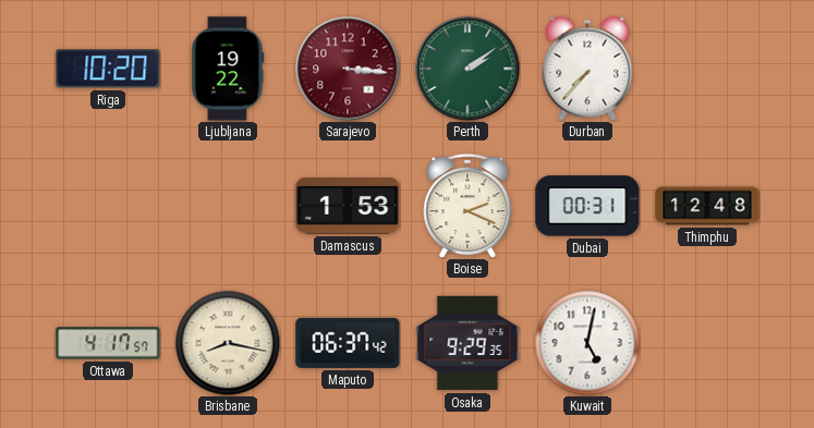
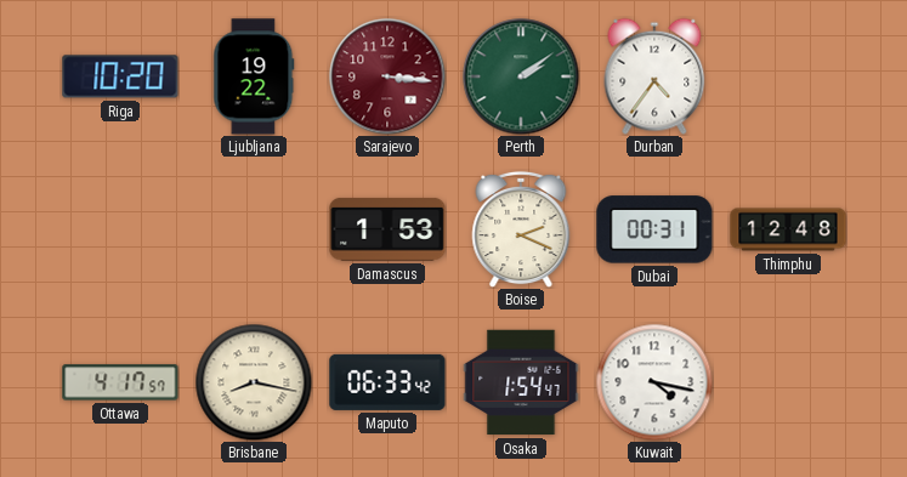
Durban: 7:37 -> 4:36
Maputo: 06:37 -> 06:33
Osaka: 9:29 -> 1:54
Kuwait: 5:02 -> 4:17
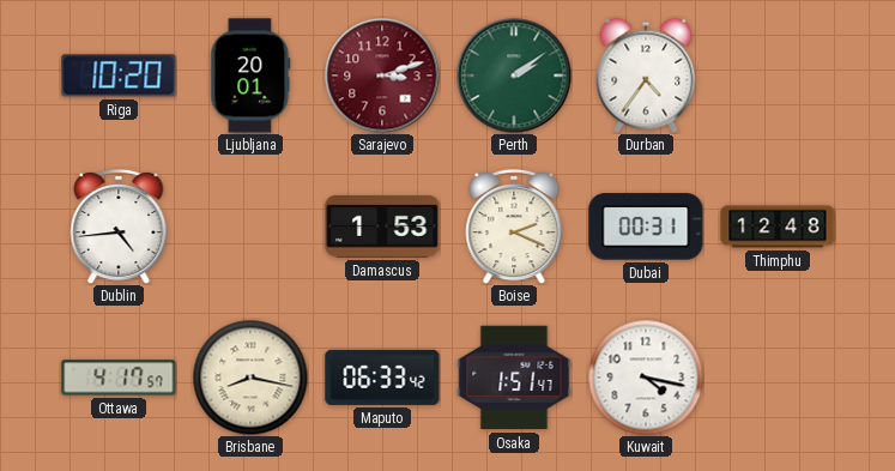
Ljubljana: 19:22 -> 20:01
Sarajevo: 3:16 -> 3:12
Dublin: none -> 4:44
Osaka: 1:54 -> 1:51
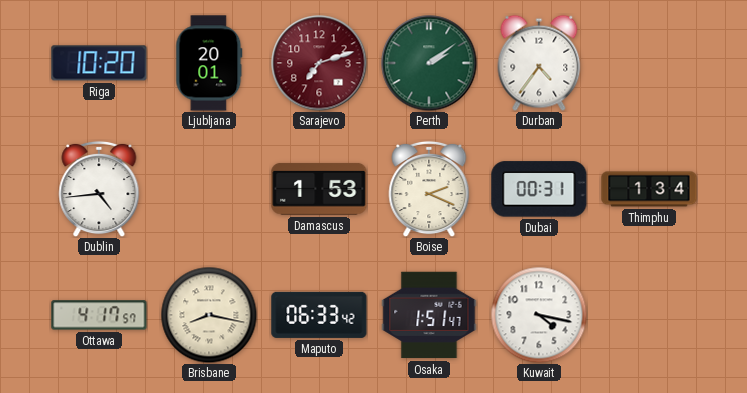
Sarajevo: 3:12 -> 7:12
Thimphu: 12:48 -> 1:34
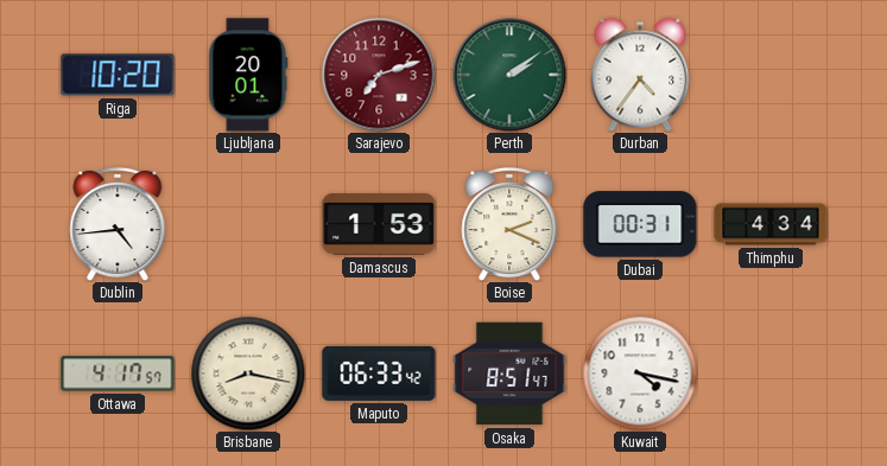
Thimphu: 1:34 -> 4:34
Osaka: 1:51 -> 8:51
